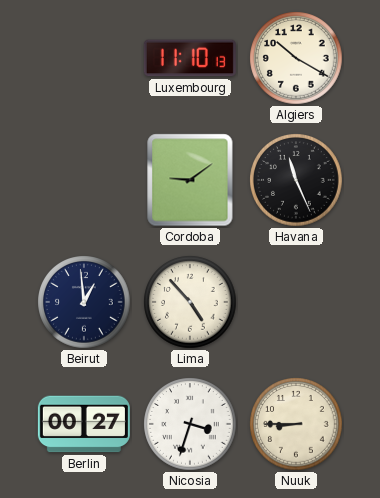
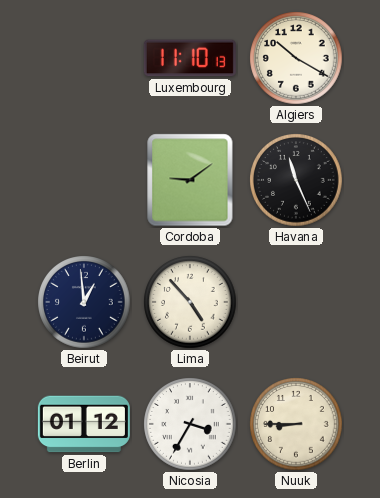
Berlin: 00:27 -> 01:12
Nicosia: 3:33 -> 3:35
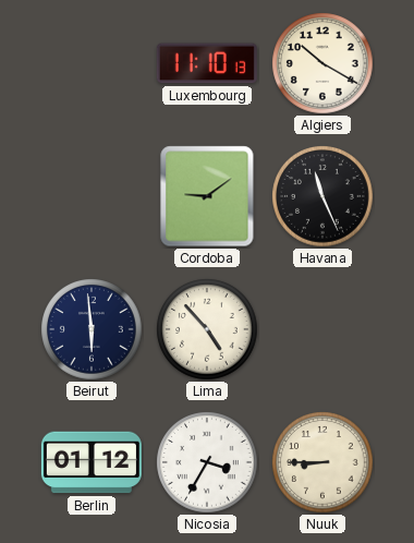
Beirut: 12:59 -> 5:59
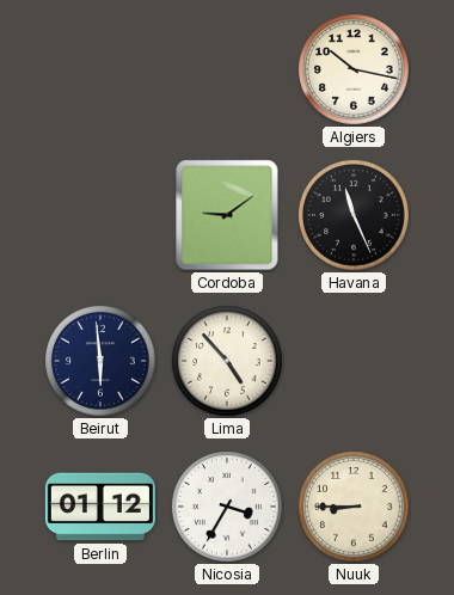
Luxembourg: 11:10 -> none
Algiers: 10:20 -> 10:17
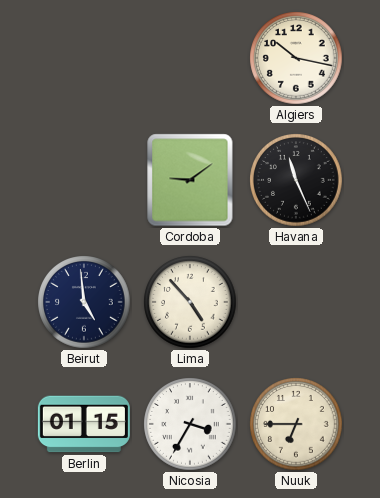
Beirut: 5:59 -> 4:59
Berlin: 01:12 -> 01:15
Nuuk: 8:45 -> 6:45
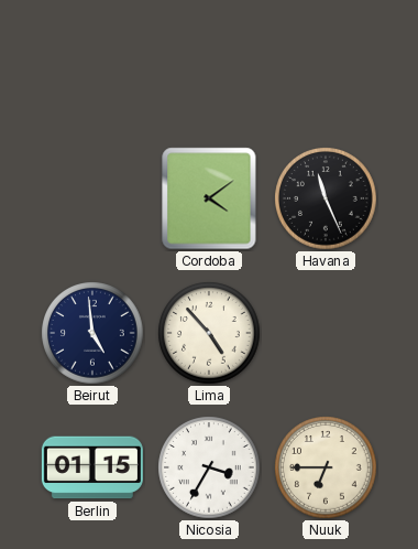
Algiers: 10:17 -> none
Cordoba: 9:09 -> 4:09
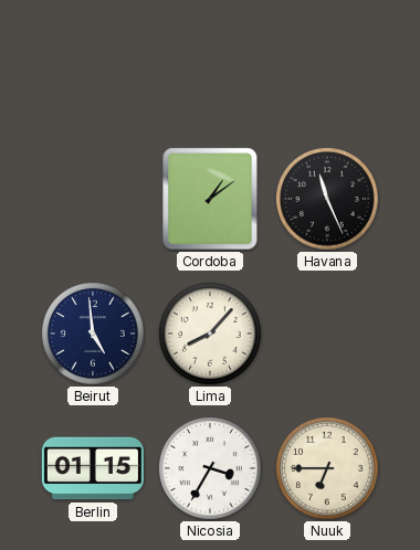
Cordoba: 4:09 -> 1:09
Lima: 4:53 -> 8:07
